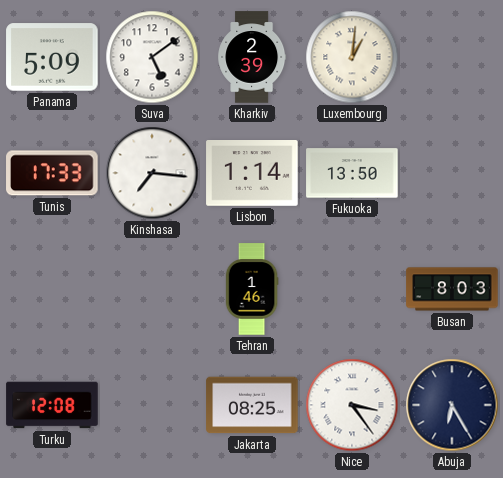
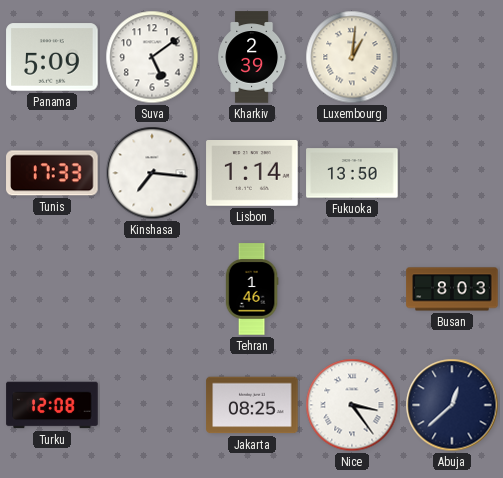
Abuja: 6:25 -> 12:38
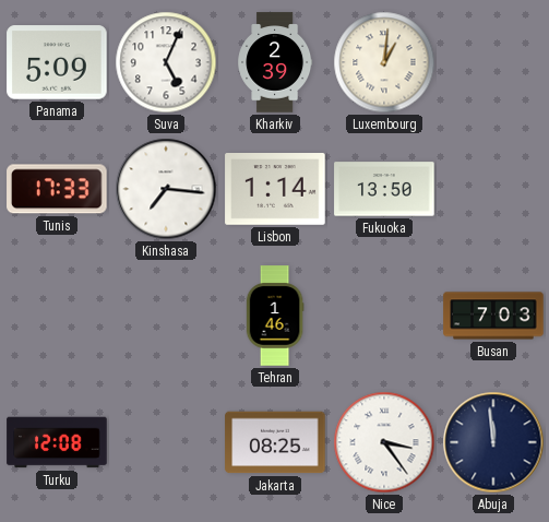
Suva: 5:09 -> 5:04
Busan: 8:03 -> 7:03
Abuja: 12:38 -> 11:59
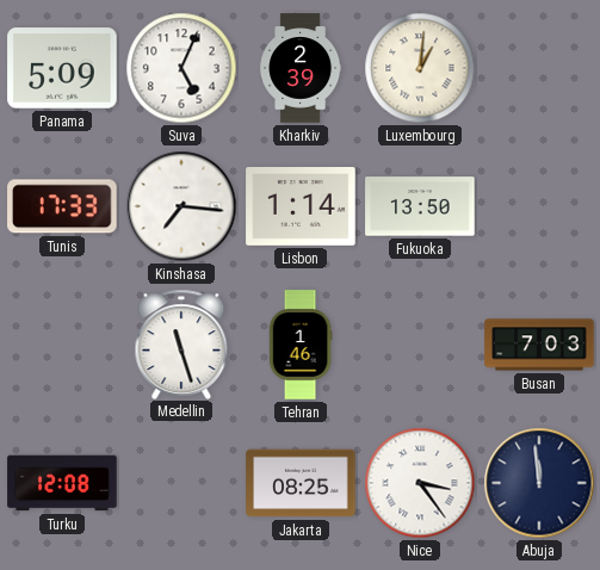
Medellin: none -> 11:27
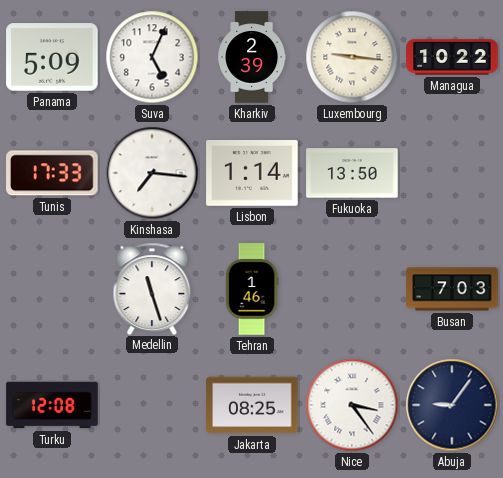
Luxembourg: 1:01 -> 9:16
Managua: none -> 10:22
Abuja: 11:59 -> 9:06
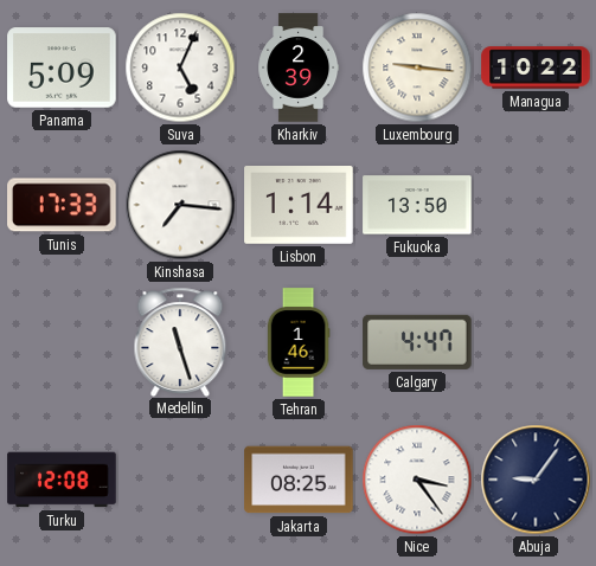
Calgary: none -> 4:47
Busan: 7:03 -> none
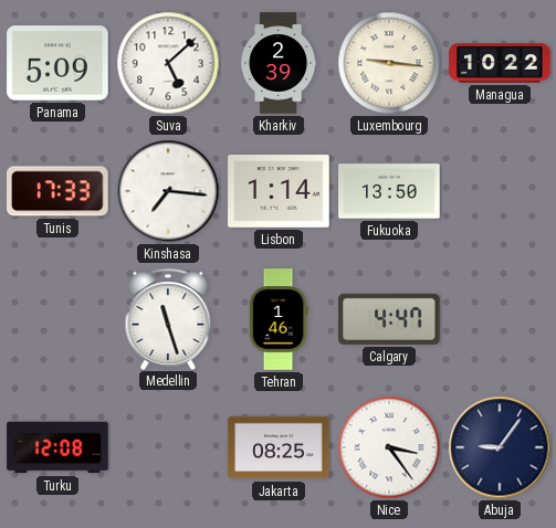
Suva: 5:04 -> 5:08
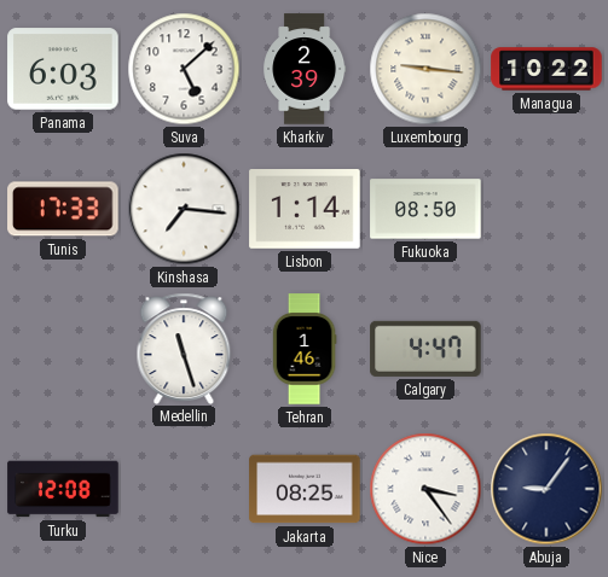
Panama: 5:09 -> 6:03
Fukuoka: 13:50 -> 08:50
